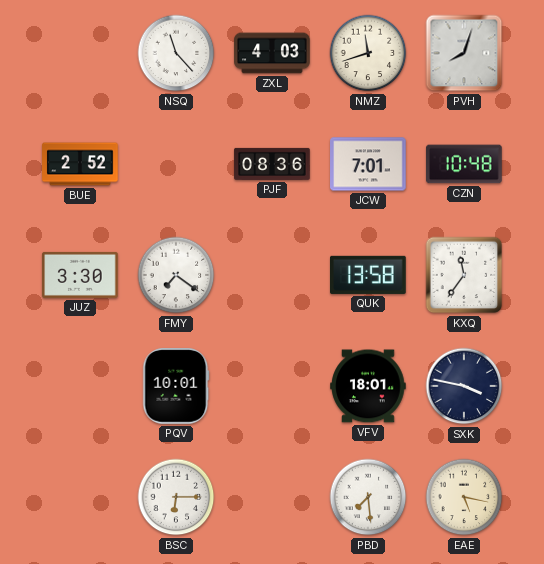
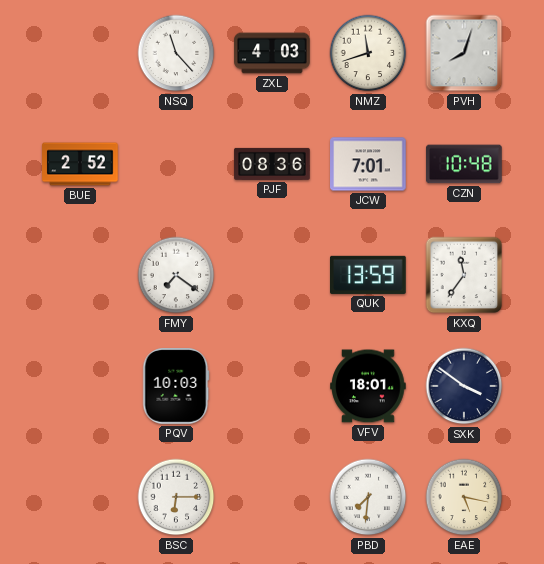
JUZ: 3:30 -> none
QUK: 13:58 -> 13:59
PQV: 10:01 -> 10:03
SXK: 3:47 -> 3:51
PBD: 7:29 -> 7:31
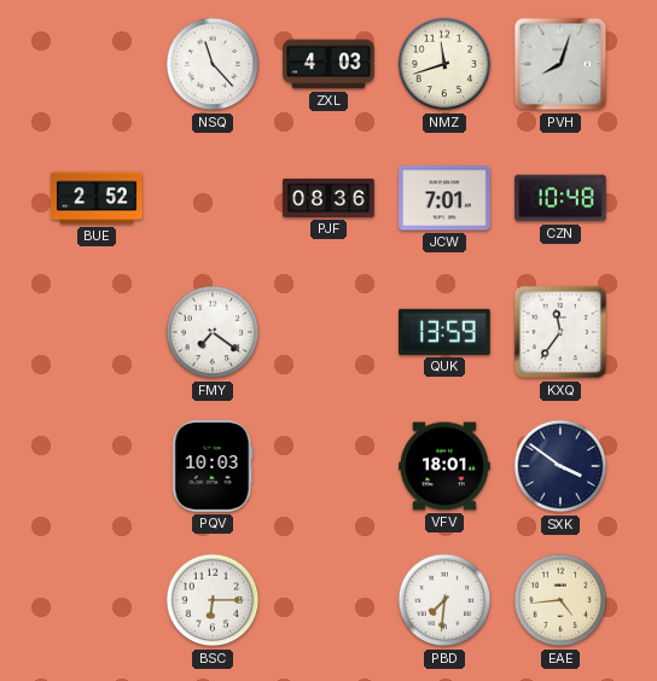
EAE: 5:17 -> 4:44
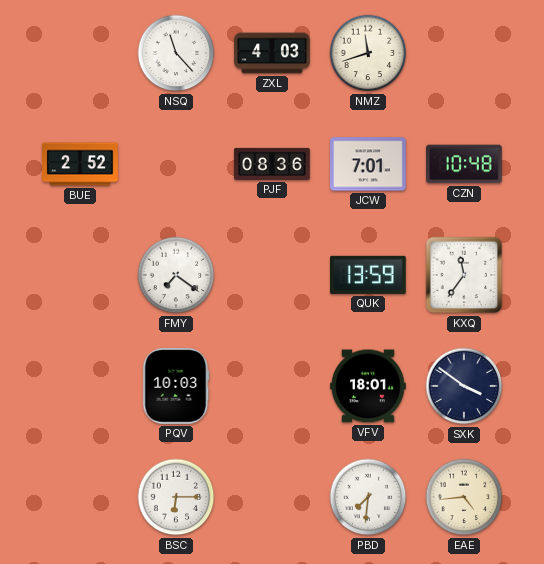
PVH: 8:03 -> none
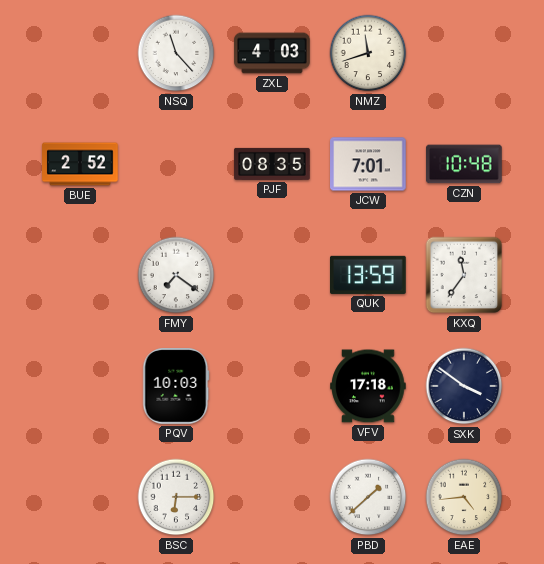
PJF: 08:36 -> 08:35
VFV: 18:01 -> 17:18
PBD: 7:31 -> 1:38
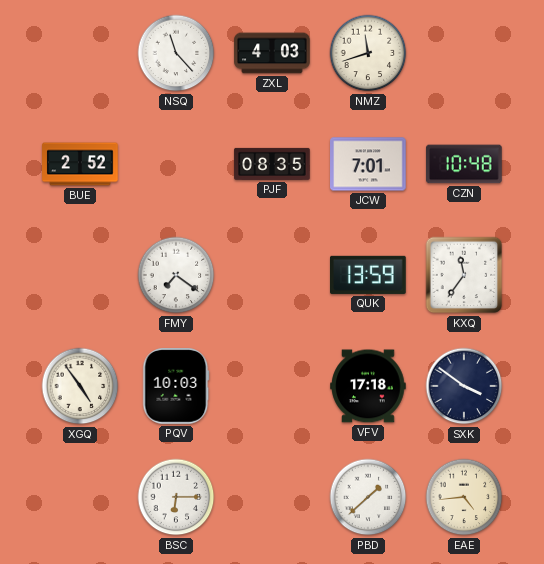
XGQ: none -> 4:54
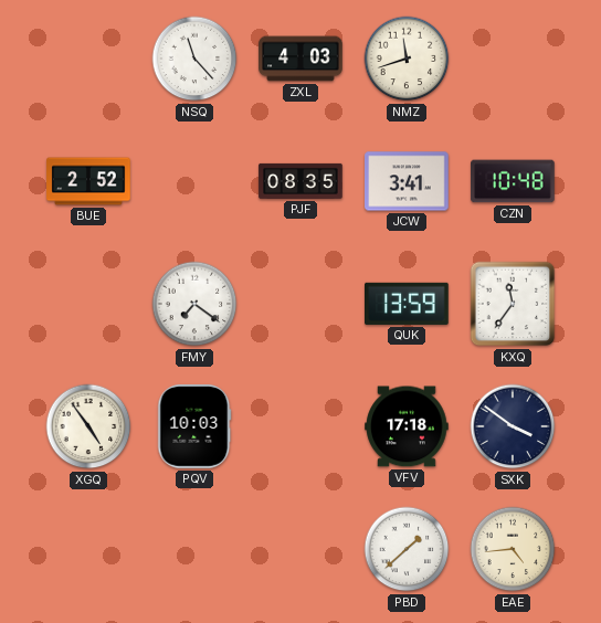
JCW: 7:01 -> 3:41
BSC: 6:15 -> none
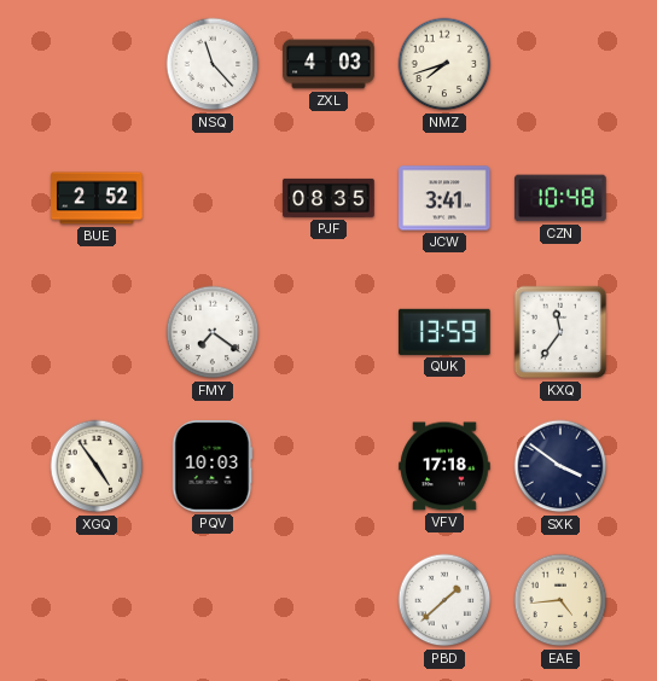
NMZ: 11:42 -> 7:42
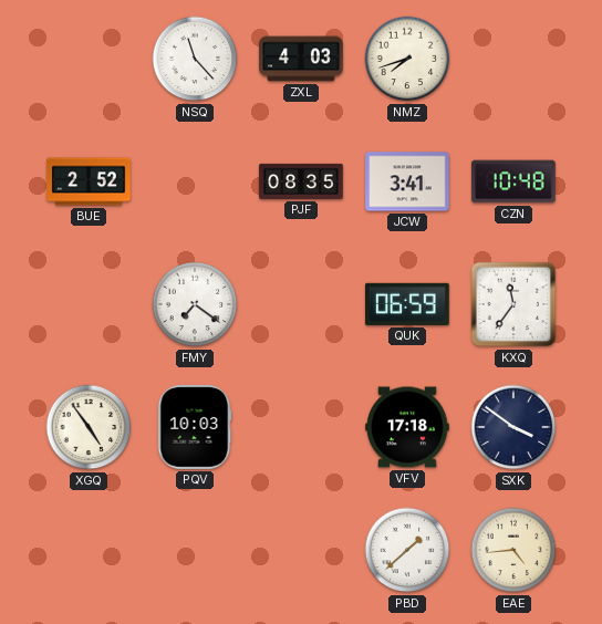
QUK: 13:59 -> 06:59
